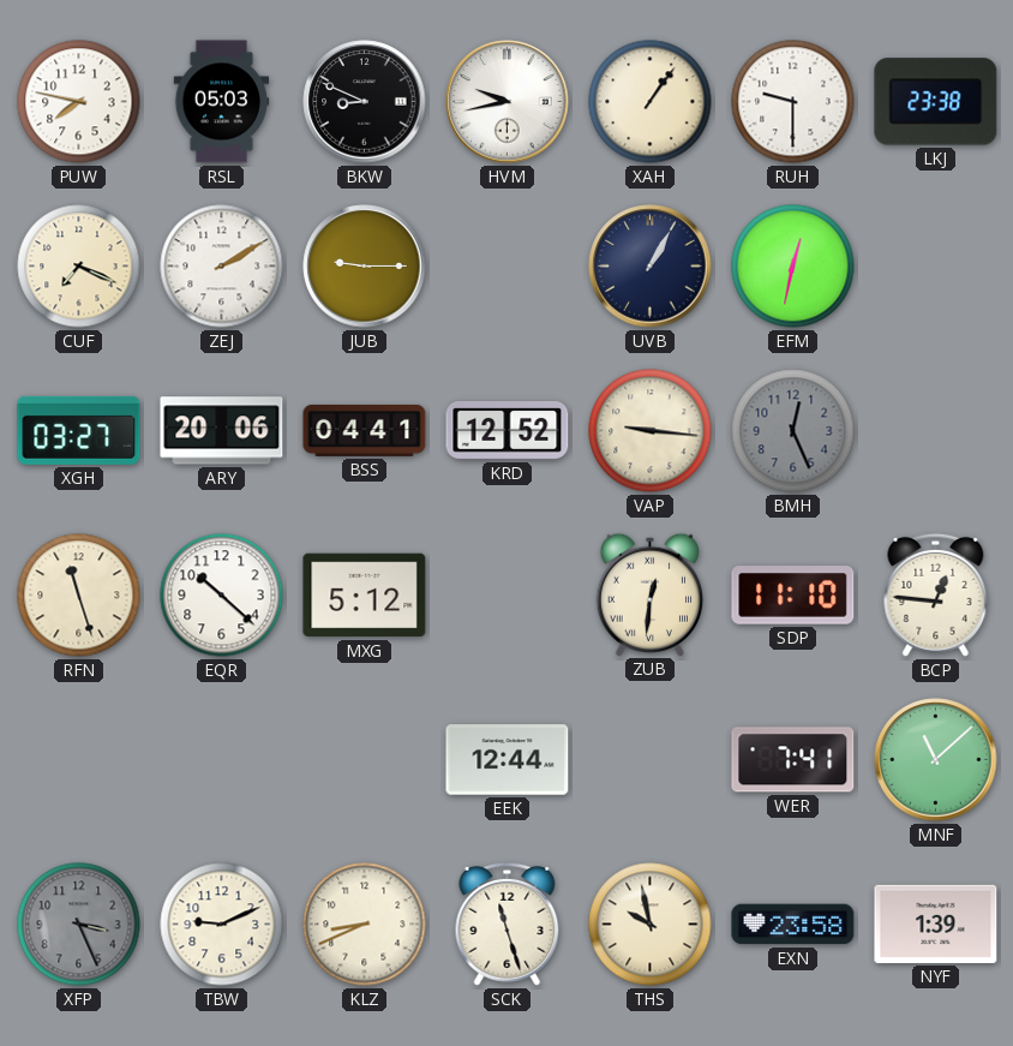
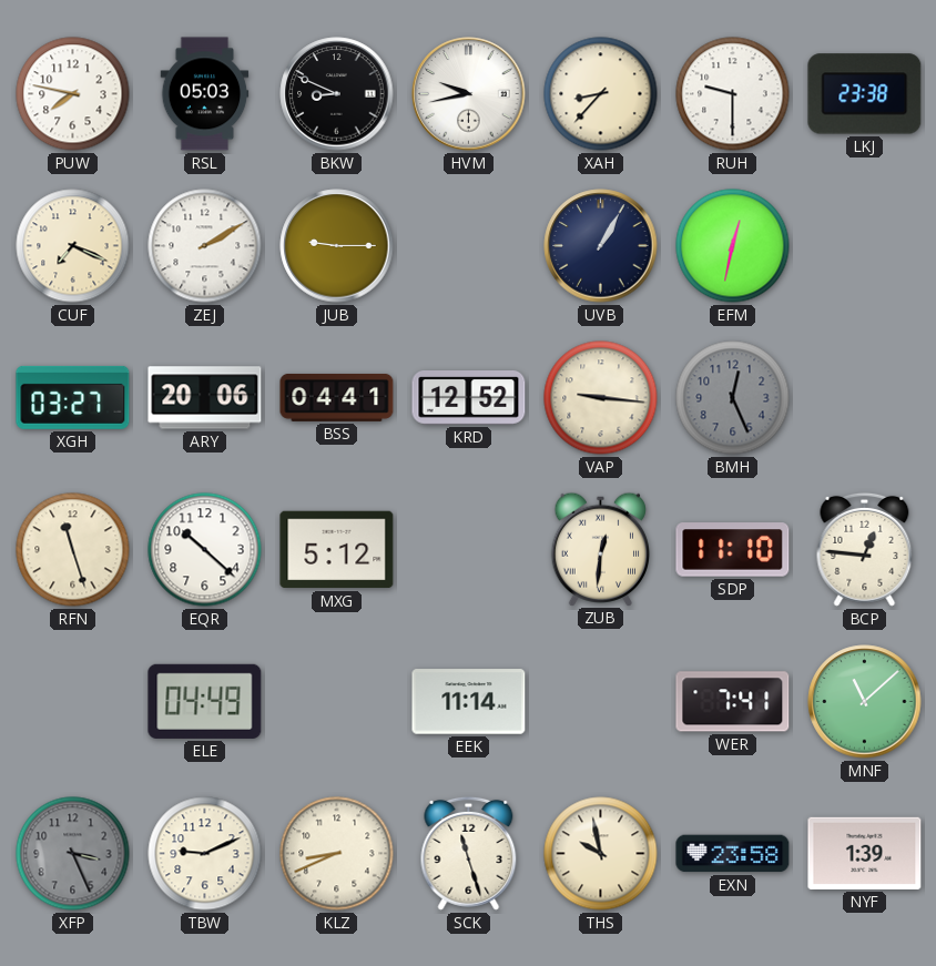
XAH: 1:06 -> 8:37
ELE: none -> 04:49
EEK: 12:44 -> 11:14
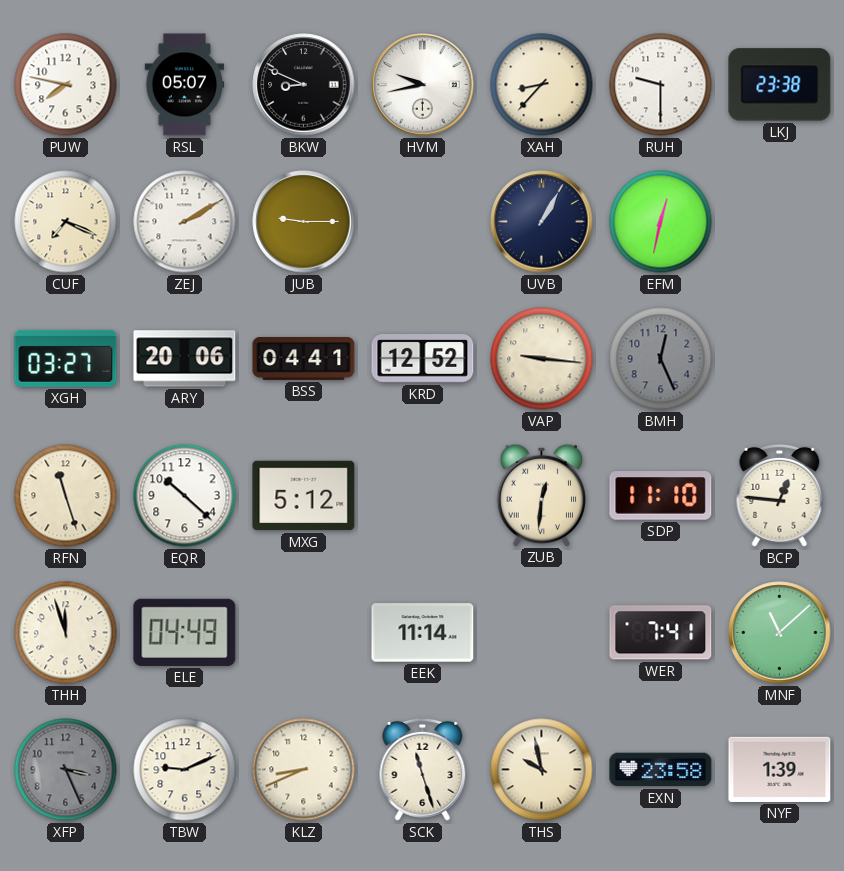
RSL: 05:03 -> 05:07
THH: none -> 11:57
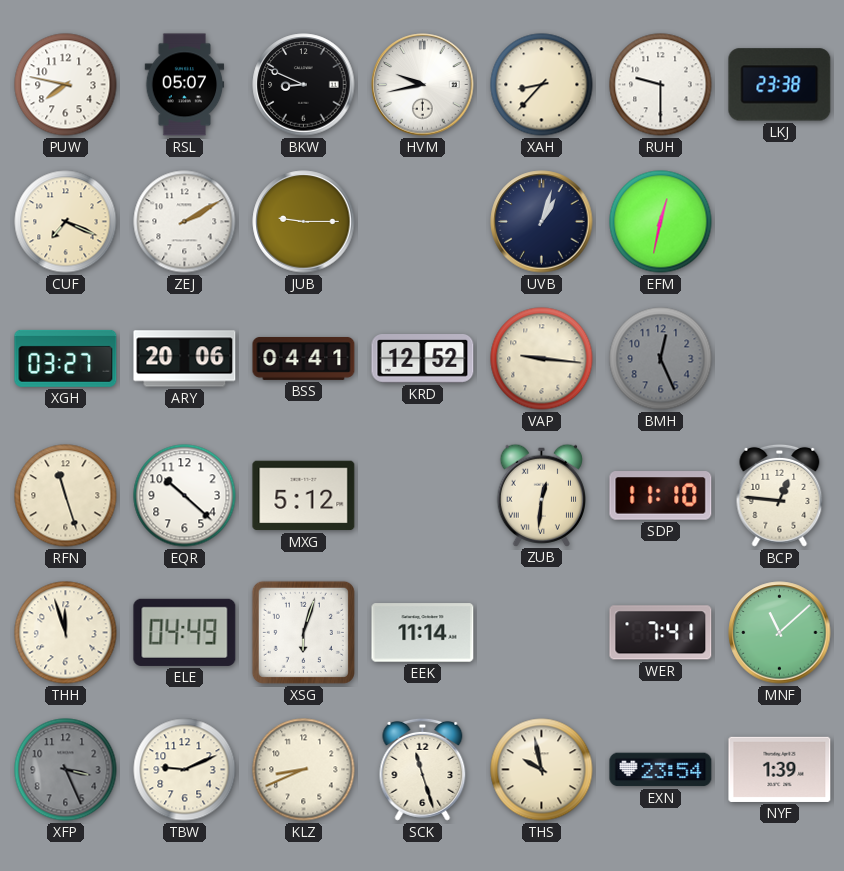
UVB: 1:05 -> 1:03
XSG: none -> 6:03
EXN: 23:58 -> 23:54
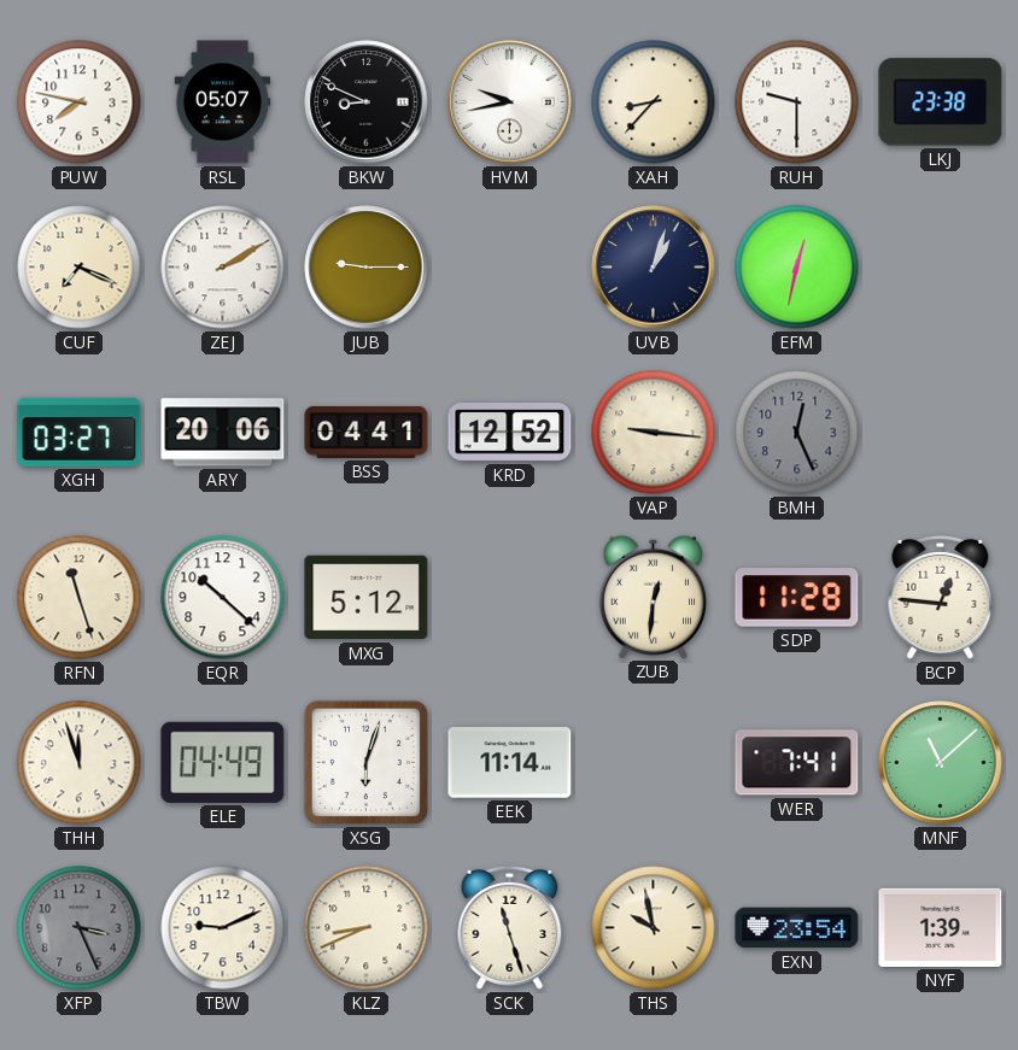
SDP: 11:10 -> 11:28
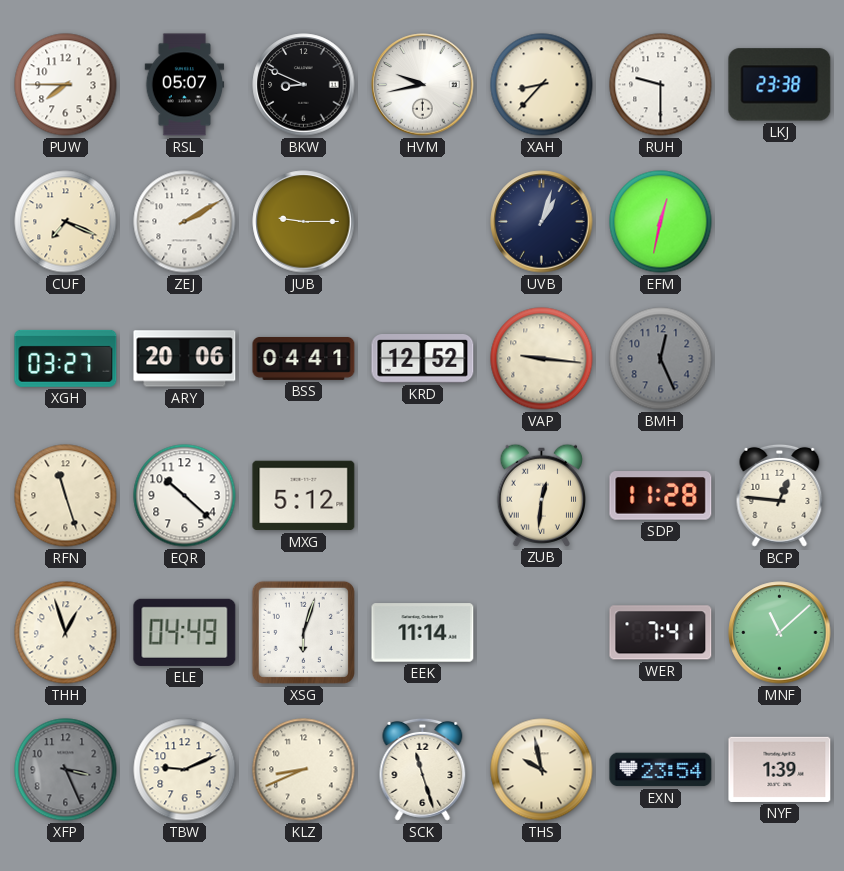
PUW: 7:47 -> 7:45
THH: 11:57 -> 12:57
